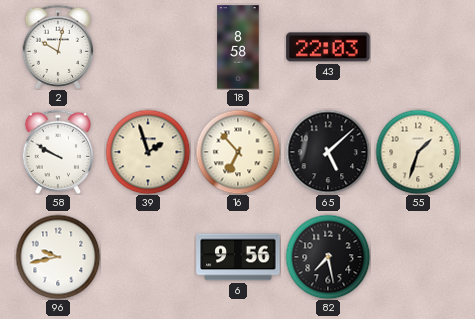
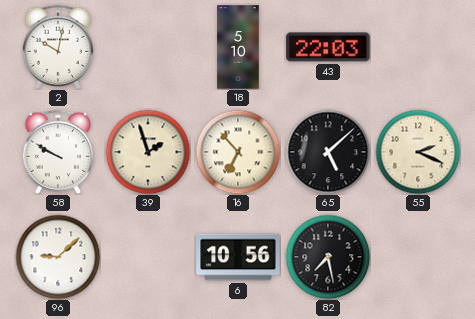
18: 8:58 -> 5:10
55: 1:33 -> 2:19
96: 9:43 -> 9:08
6: 9:56 -> 10:56
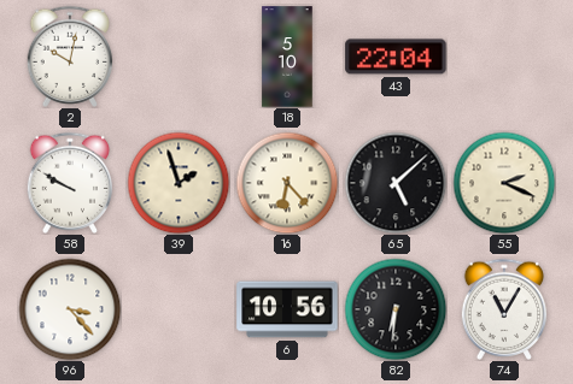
43: 22:03 -> 22:04
16: 6:53 -> 6:23
96: 9:08 -> 3:23
82: 7:28 -> 6:31
74: none -> 11:05
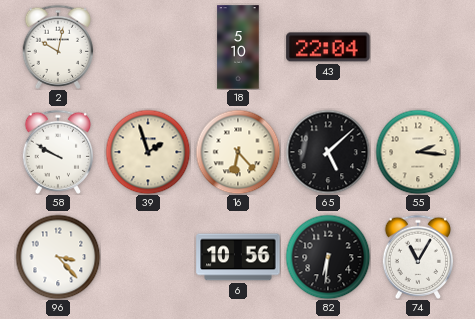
55: 2:19 -> 2:16
